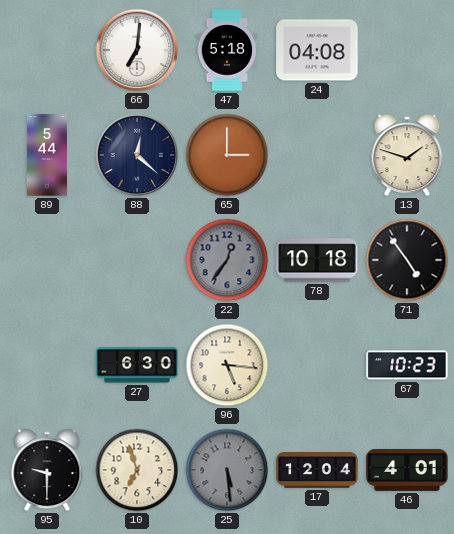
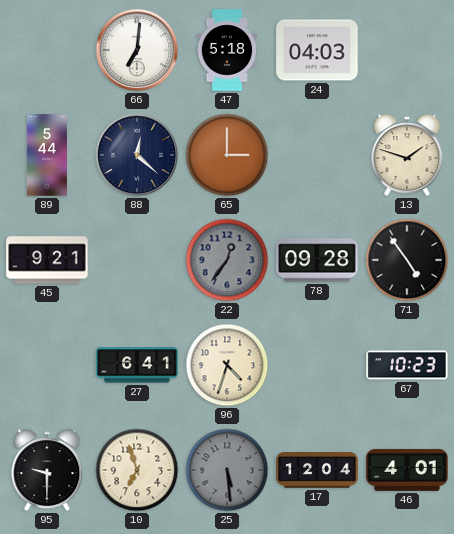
24: 04:08 -> 04:03
45: none -> 9:21
78: 10:18 -> 09:28
27: 6:30 -> 6:41
96: 5:16 -> 4:33
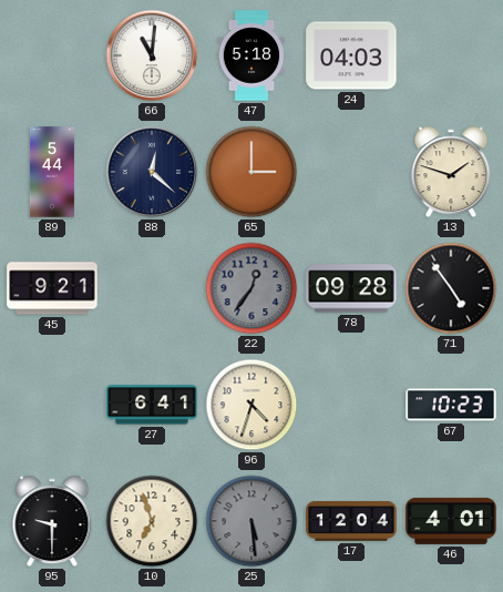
66: 7:01 -> 11:01
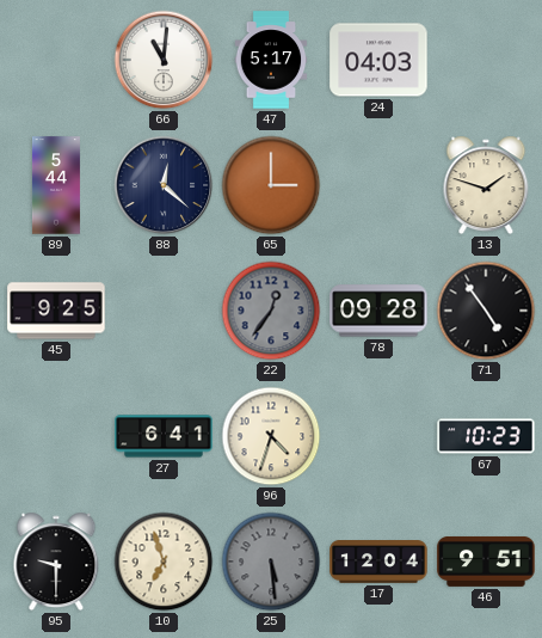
47: 5:18 -> 5:17
45: 9:21 -> 9:25
46: 4:01 -> 9:51
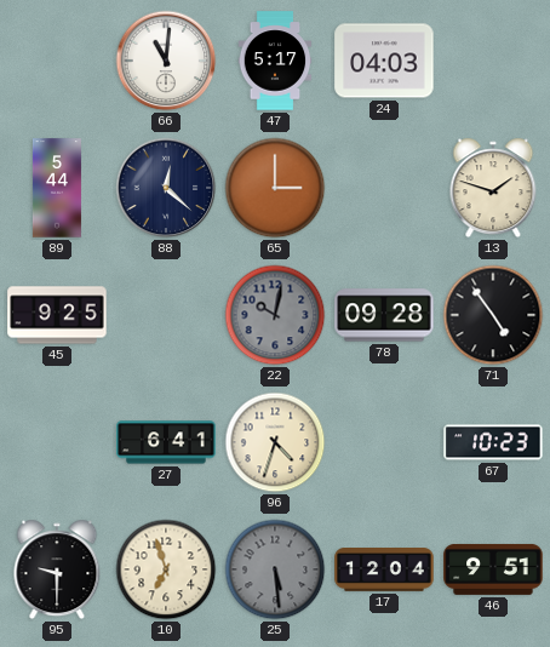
22: 12:36 -> 10:02
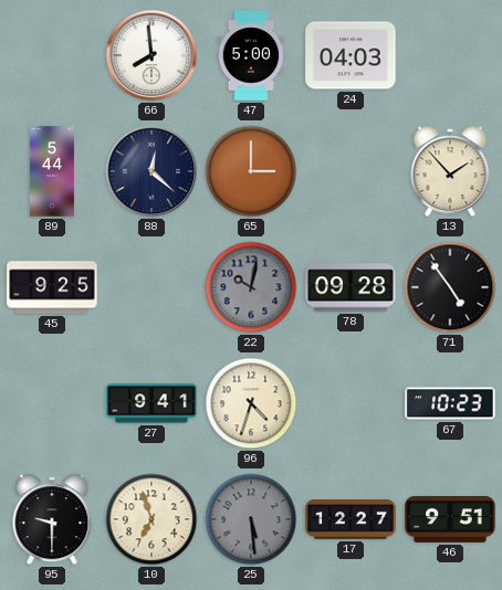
66: 11:01 -> 7:59
47: 5:17 -> 5:00
13: 1:48 -> 1:53
27: 6:41 -> 9:41
17: 12:04 -> 12:27
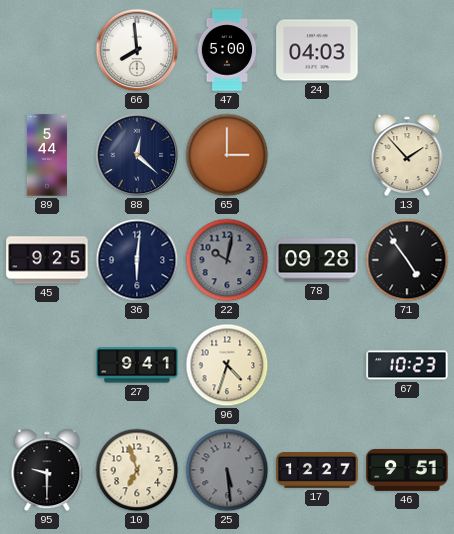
36: none -> 6:01
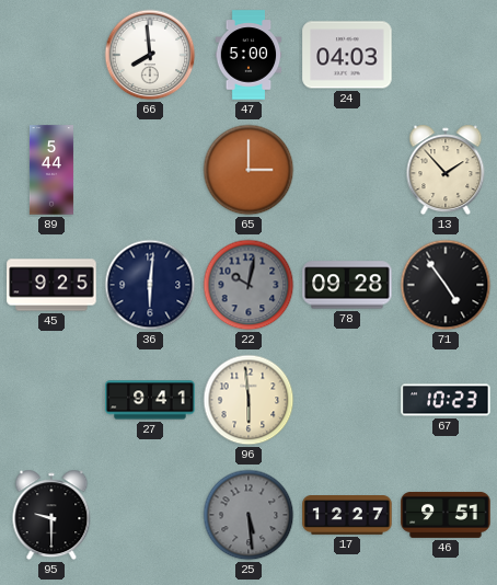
88: 12:22 -> none
96: 4:33 -> 5:59
10: 6:57 -> none
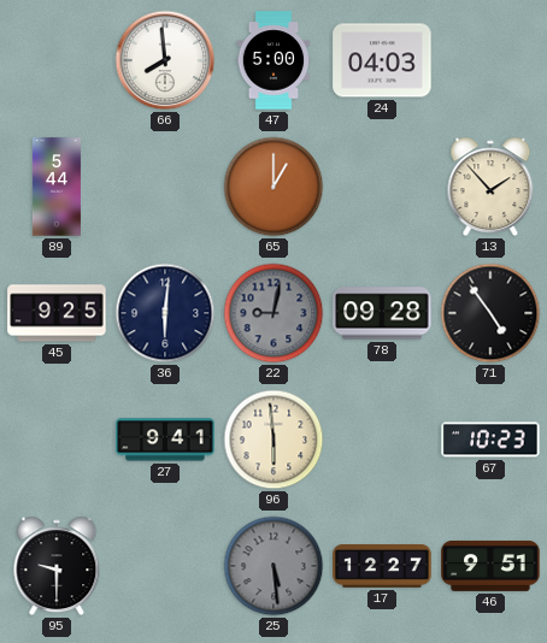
65: 3:00 -> 1:00
22: 10:02 -> 9:02
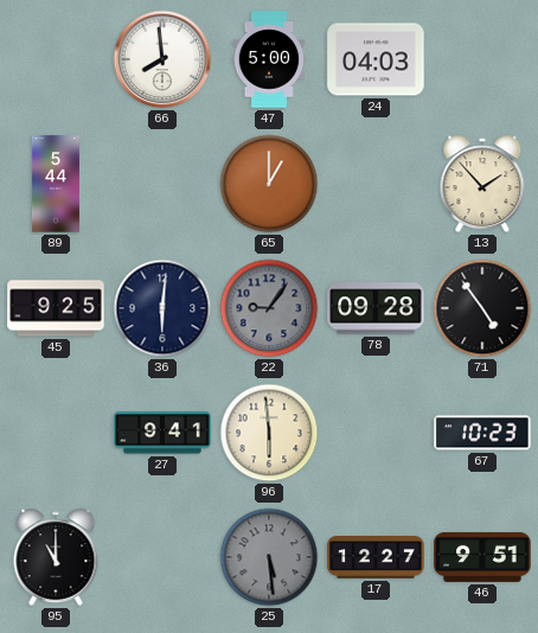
22: 9:02 -> 9:06
95: 9:30 -> 11:00
